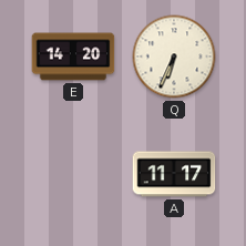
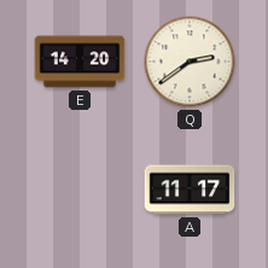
Q: 6:34 -> 2:39
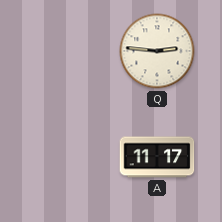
E: 14:20 -> none
Q: 2:39 -> 2:46
